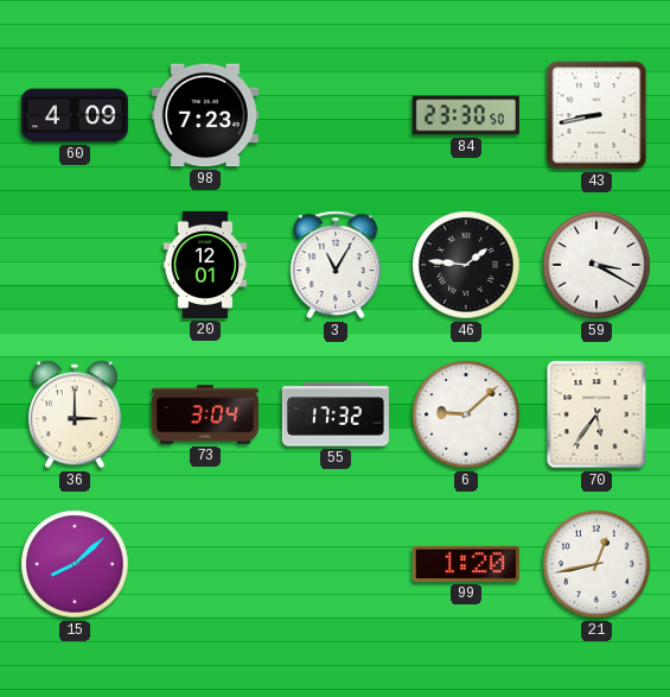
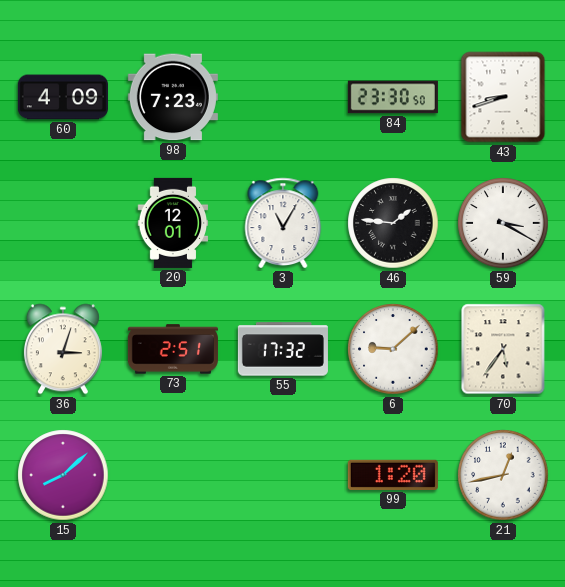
43: 8:43 -> 8:42
36: 3:00 -> 3:03
73: 3:04 -> 2:51
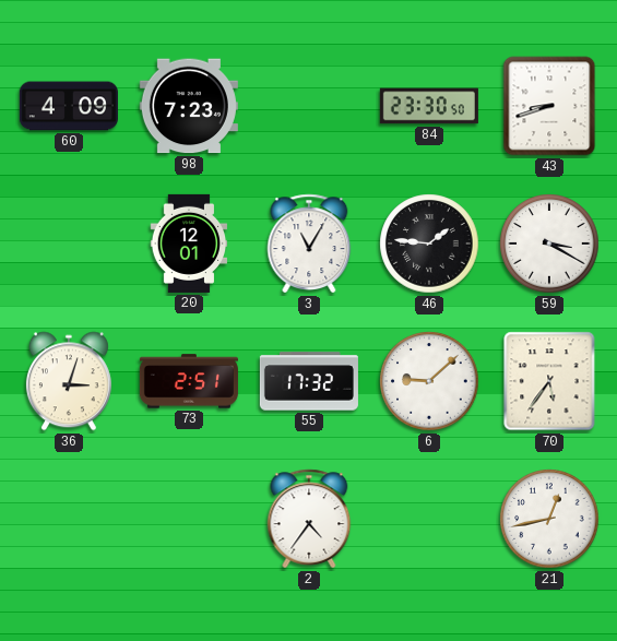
15: 8:08 -> none
2: none -> 4:36
99: 1:20 -> none
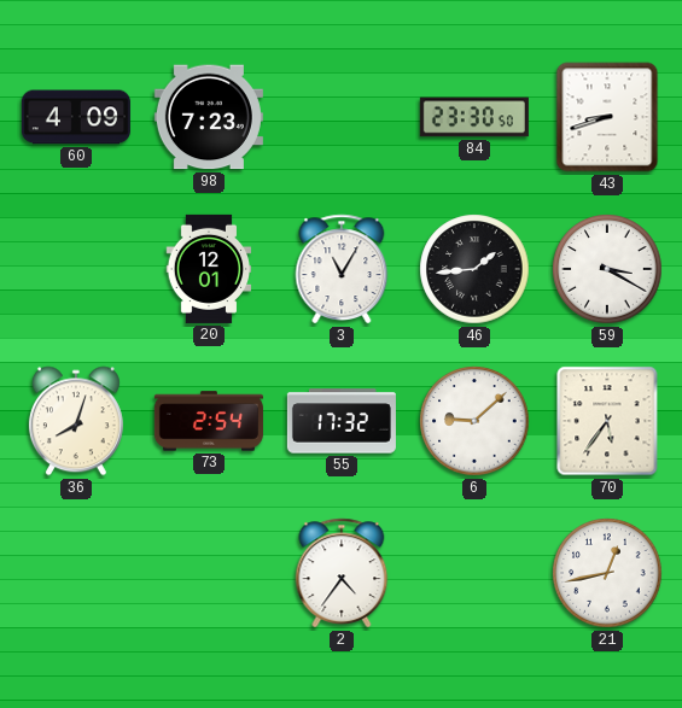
46: 1:46 -> 1:44
36: 3:03 -> 8:03
73: 2:51 -> 2:54
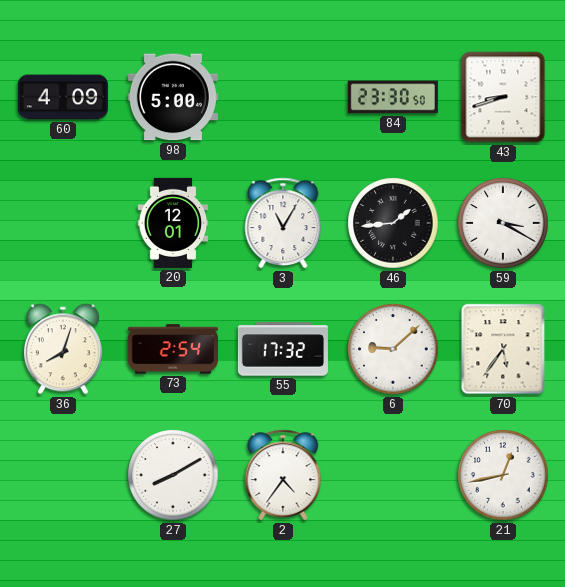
98: 7:23 -> 5:00
27: none -> 8:10
